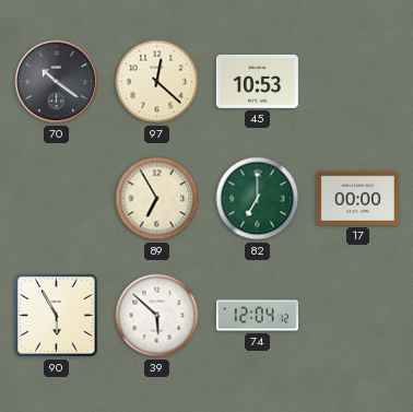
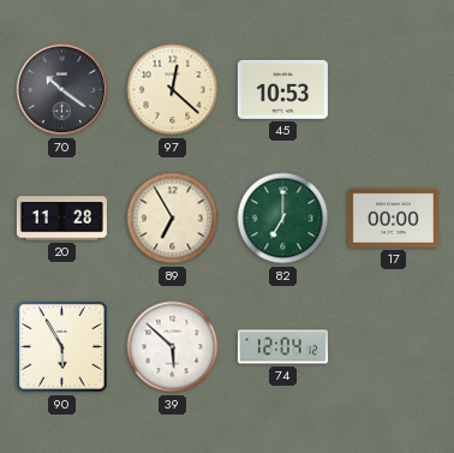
20: none -> 11:28
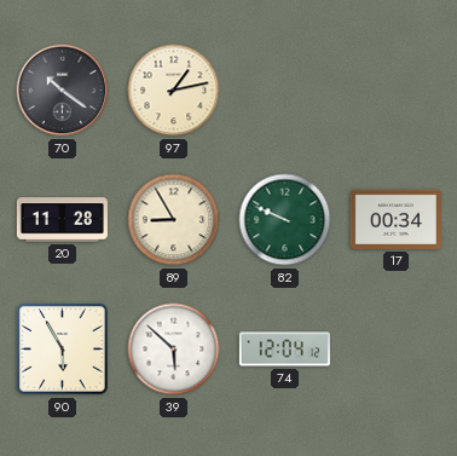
97: 12:22 -> 1:13
45: 10:53 -> none
89: 6:55 -> 8:55
82: 7:00 -> 9:49
17: 00:00 -> 00:34
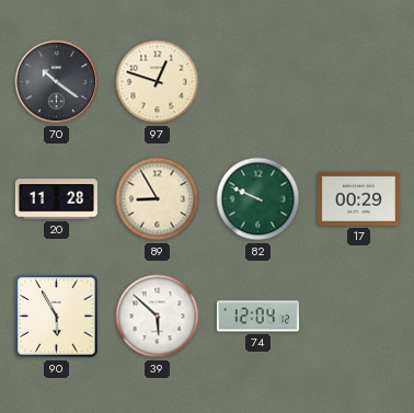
97: 1:13 -> 12:48
17: 00:34 -> 00:29
